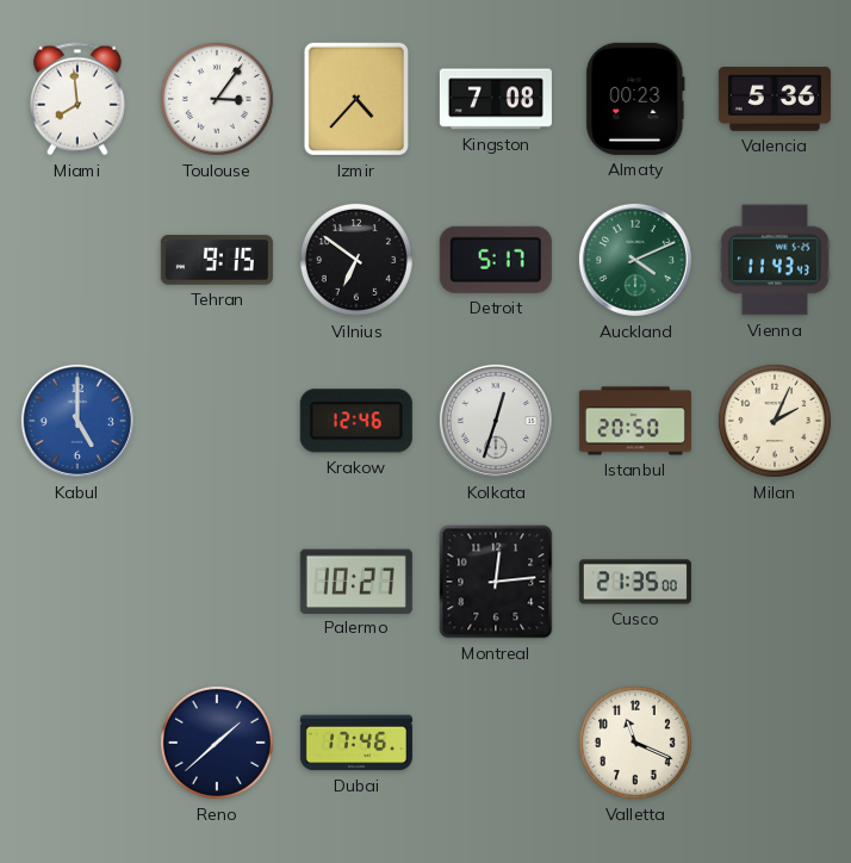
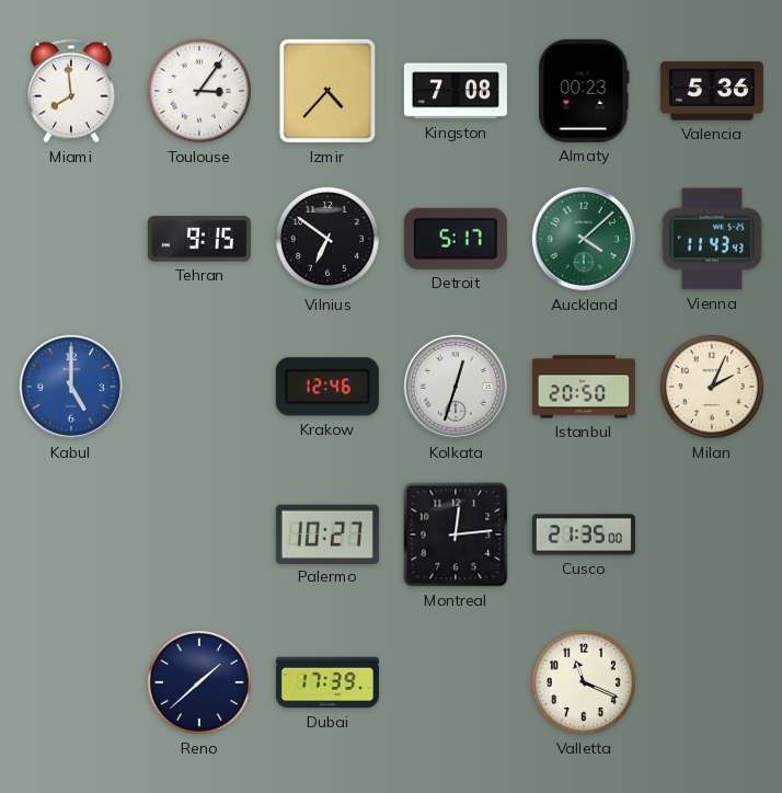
Auckland: 4:11 -> 4:08
Dubai: 17:46 -> 17:39
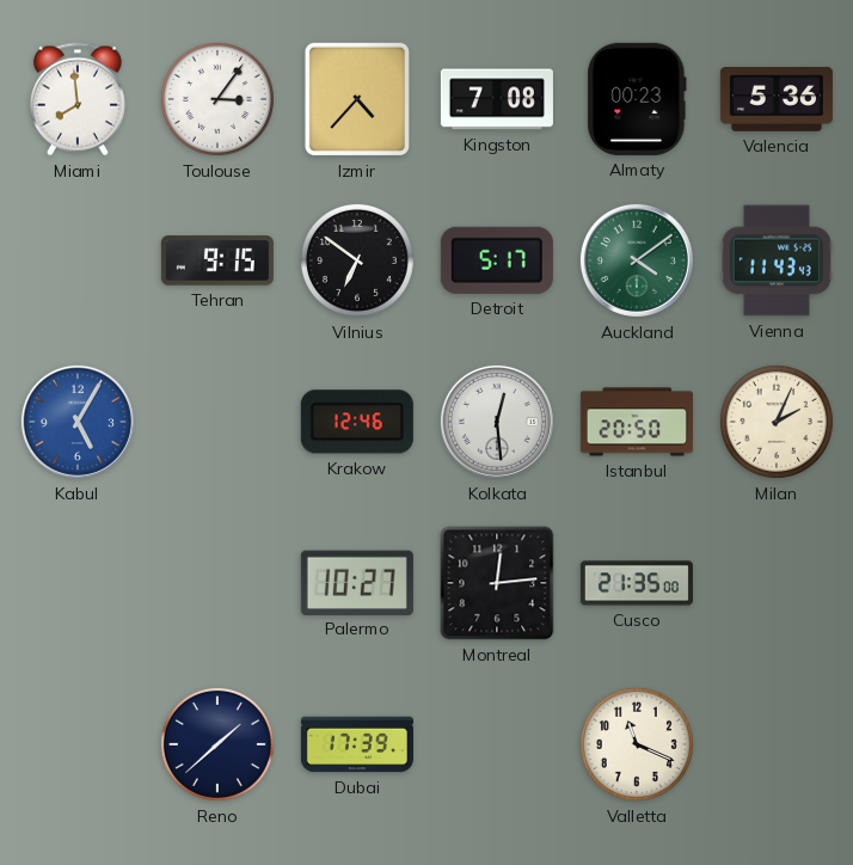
Auckland: 4:08 -> 4:09
Kabul: 5:00 -> 5:05
Kolkata: 12:33 -> 12:29
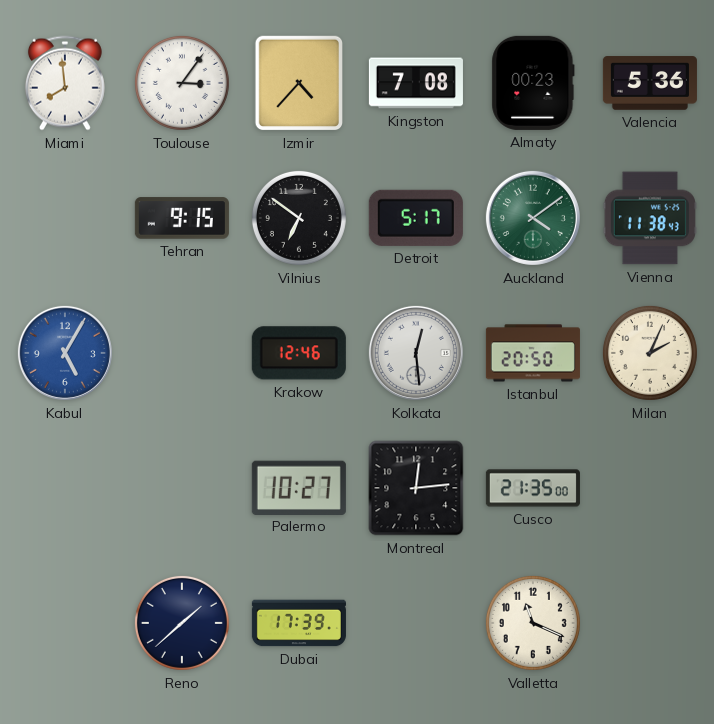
Vienna: 11:43 -> 11:38
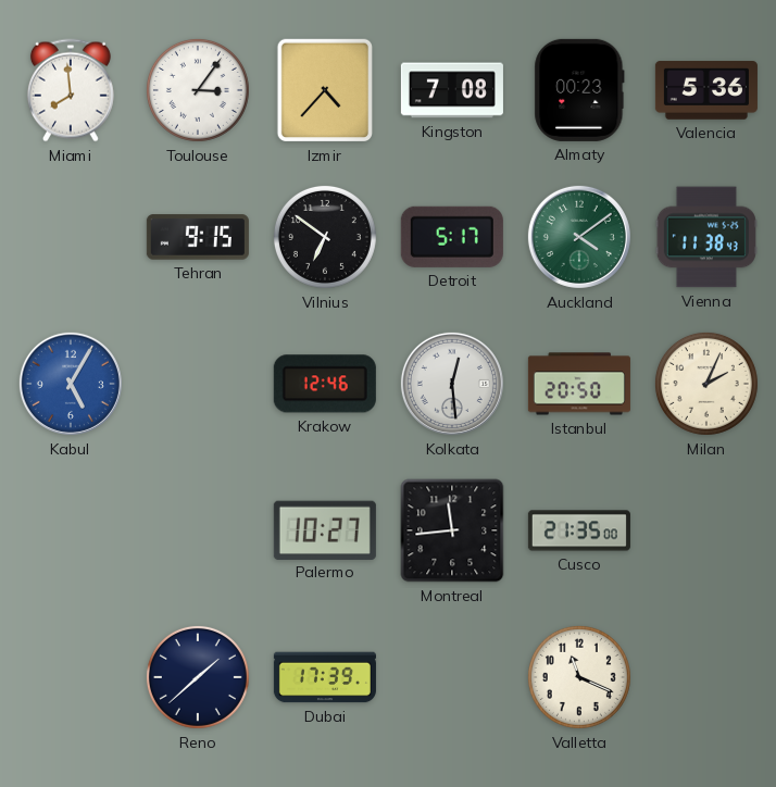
Montreal: 12:14 -> 11:44
